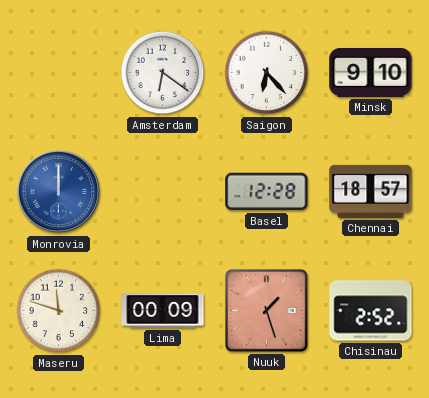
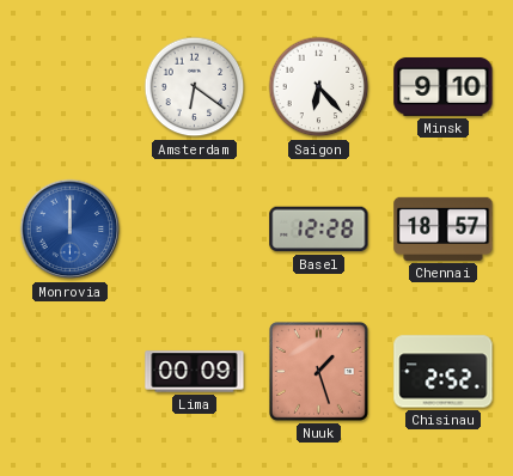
Maseru: 11:48 -> none
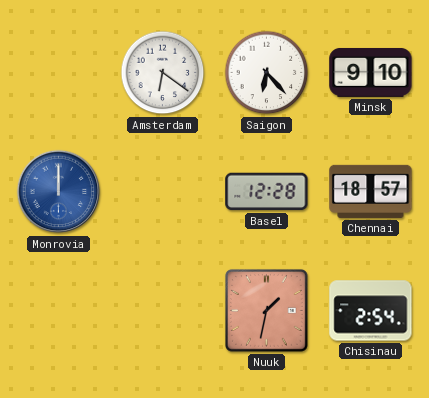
Lima: 00:09 -> none
Nuuk: 1:27 -> 1:32
Chisinau: 2:52 -> 2:54
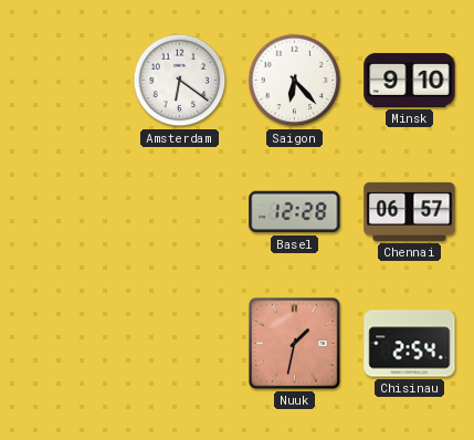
Monrovia: 12:00 -> none
Chennai: 18:57 -> 06:57
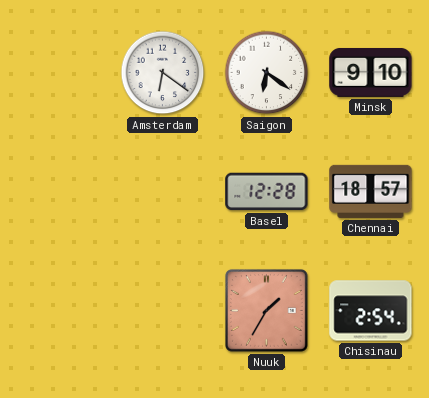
Saigon: 6:23 -> 6:21
Chennai: 06:57 -> 18:57
Nuuk: 1:32 -> 1:35
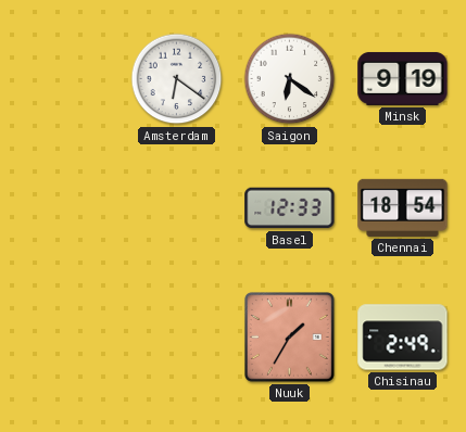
Minsk: 9:10 -> 9:19
Basel: 12:28 -> 12:33
Chennai: 18:57 -> 18:54
Chisinau: 2:54 -> 2:49
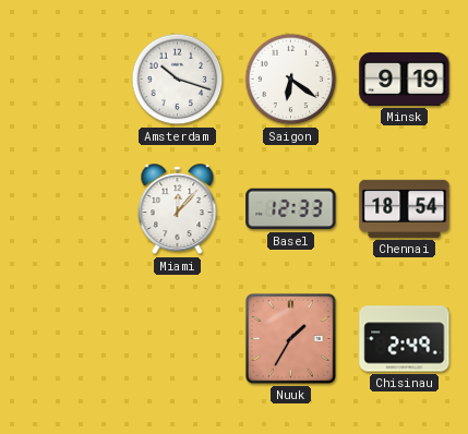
Amsterdam: 6:21 -> 10:18
Miami: none -> 12:07
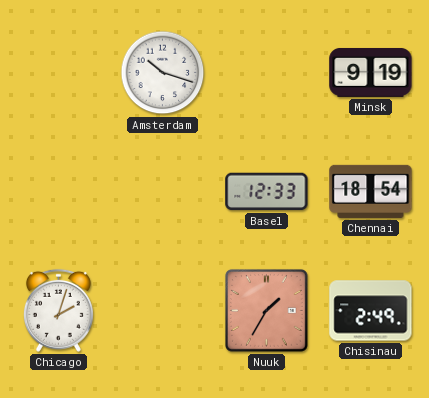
Saigon: 6:21 -> none
Miami: 12:07 -> none
Chicago: none -> 2:03
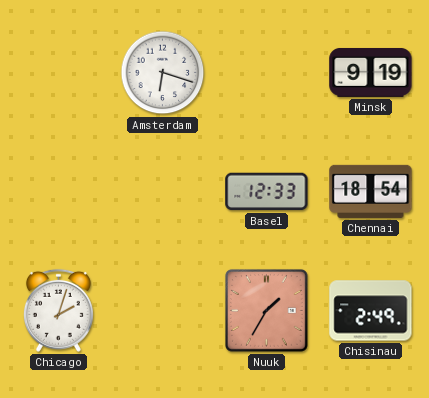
Amsterdam: 10:18 -> 6:18
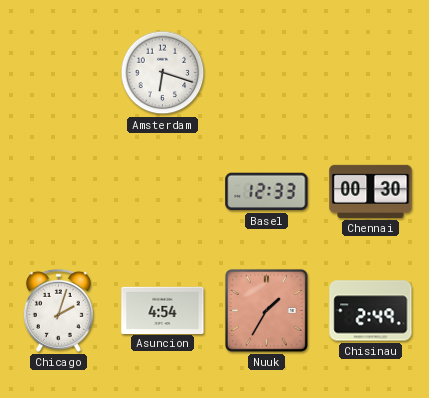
Minsk: 9:19 -> none
Chennai: 18:54 -> 00:30
Asuncion: none -> 4:54
